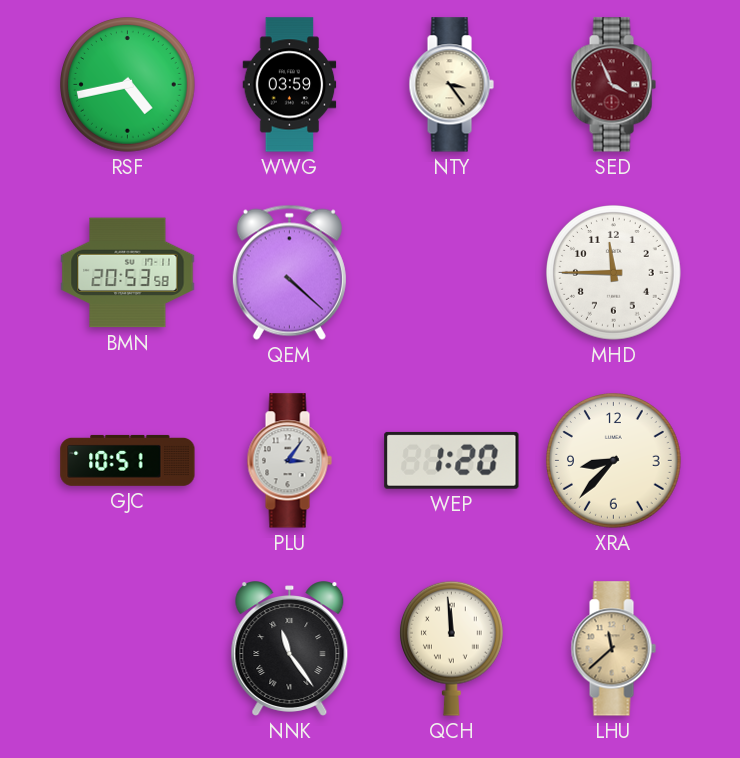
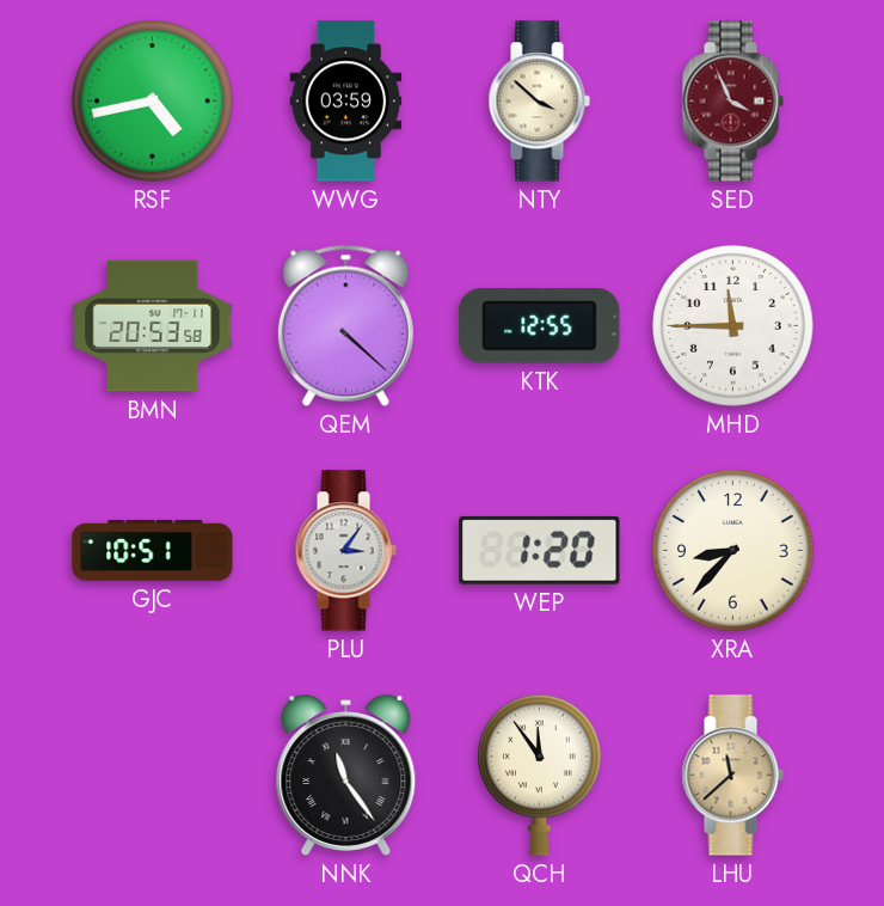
NTY: 3:24 -> 3:52
KTK: none -> 12:55
QCH: 11:59 -> 11:54
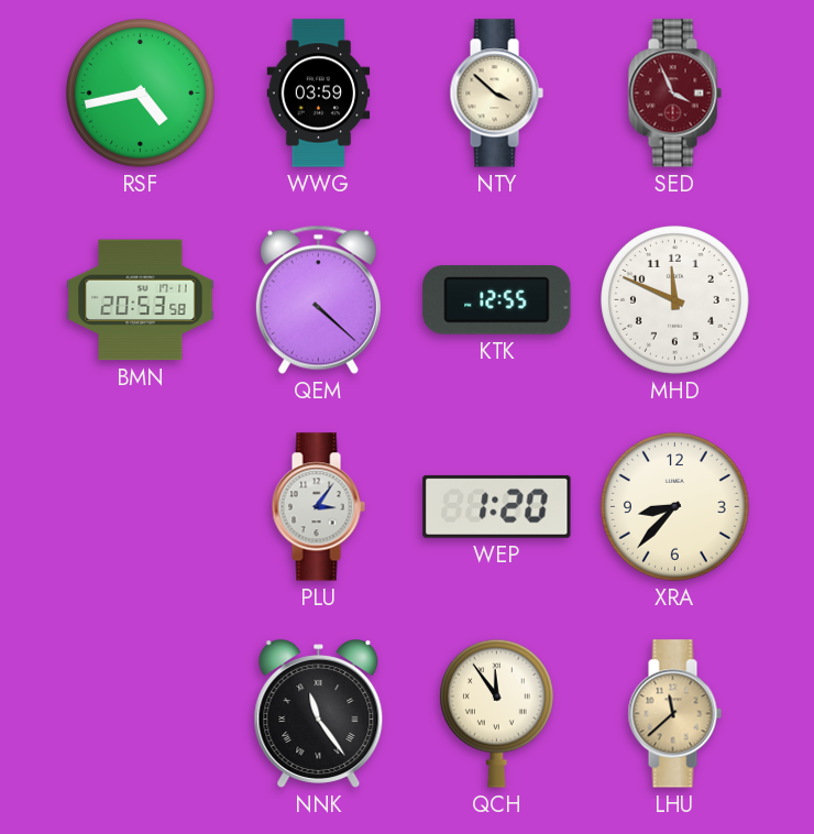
MHD: 11:45 -> 11:49
GJC: 10:51 -> none
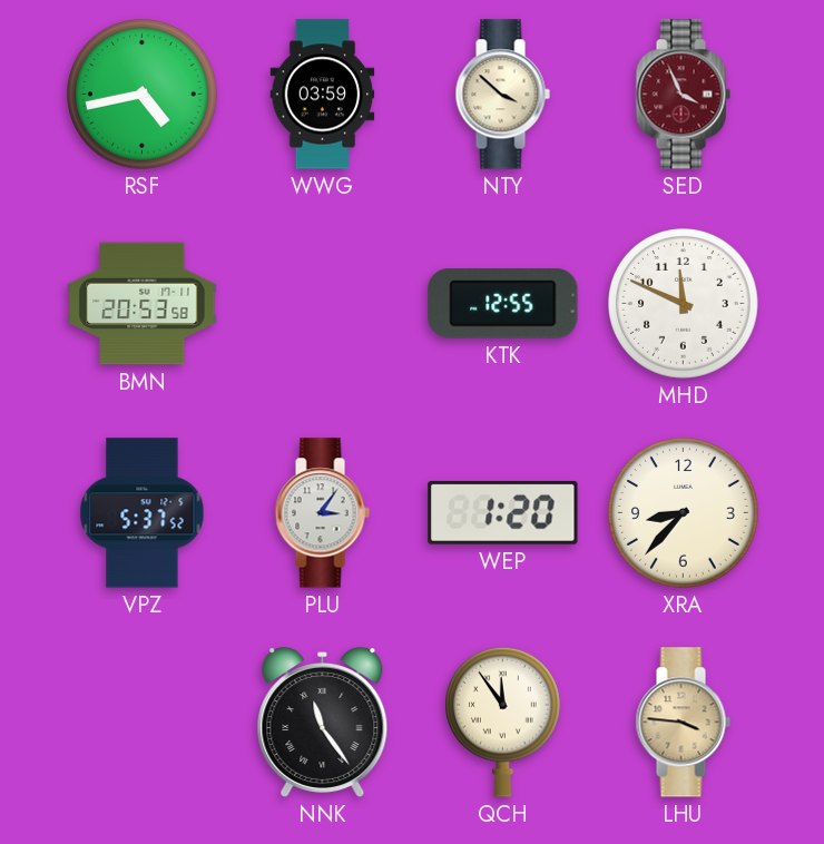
QEM: 4:22 -> none
VPZ: none -> 5:37
LHU: 11:38 -> 3:46
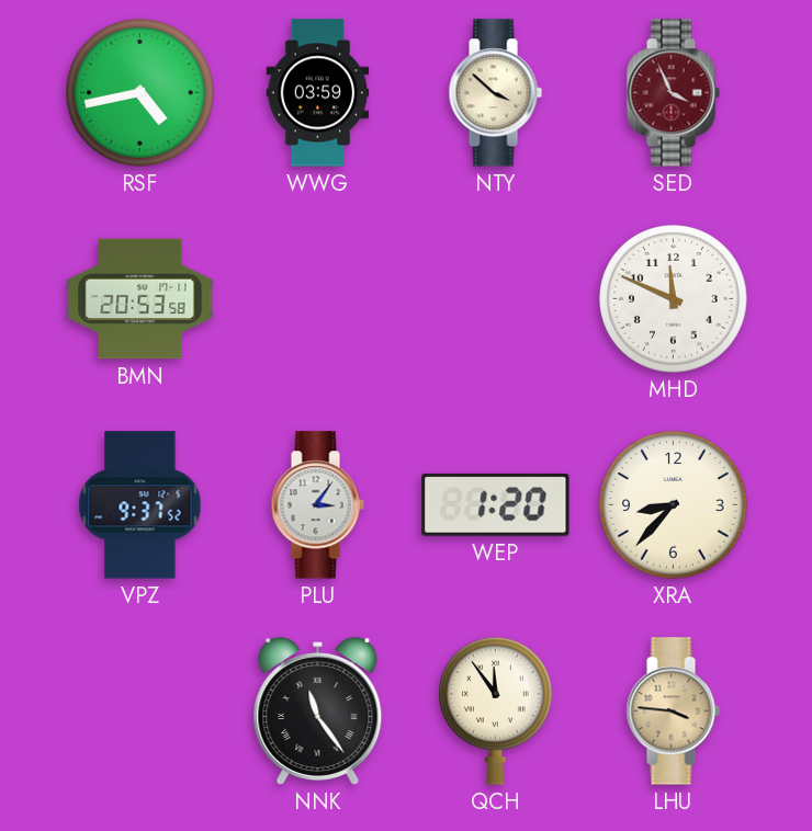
KTK: 12:55 -> none
VPZ: 5:37 -> 9:37
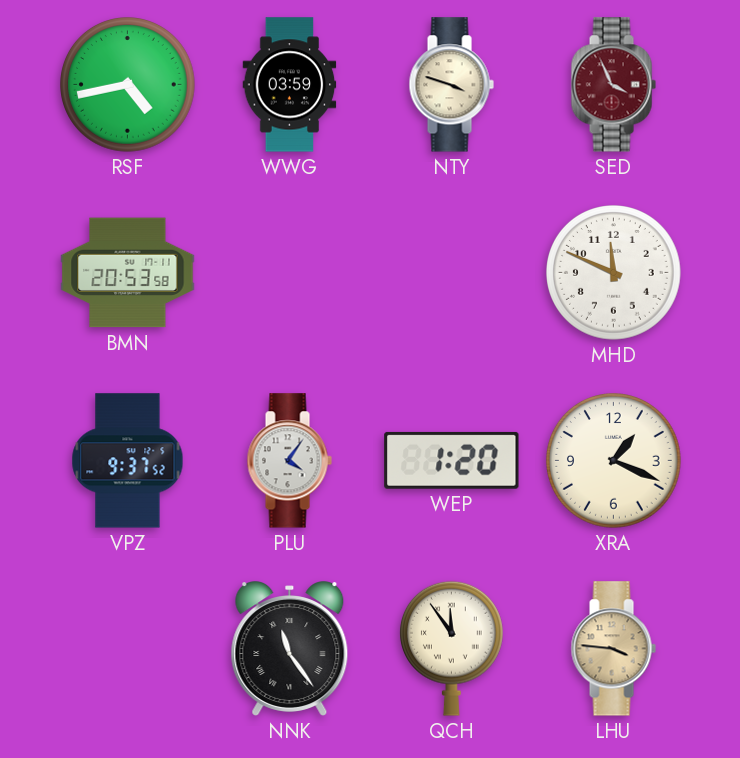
NTY: 3:52 -> 3:48
PLU: 3:06 -> 4:06
XRA: 8:37 -> 1:19
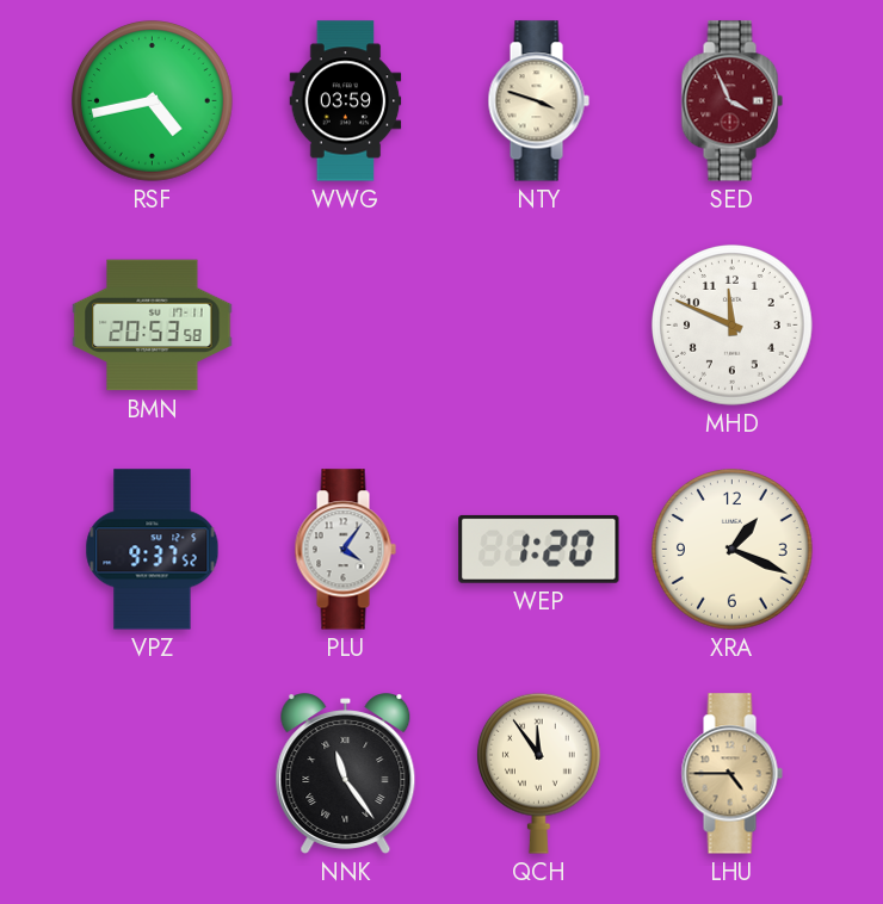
LHU: 3:46 -> 4:45
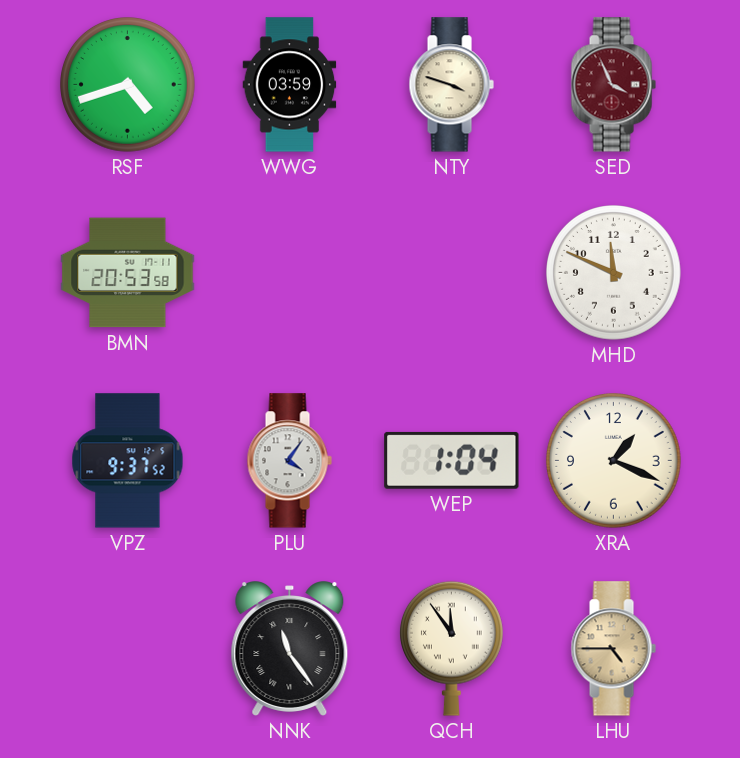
RSF: 4:43 -> 4:42
WEP: 1:20 -> 1:04
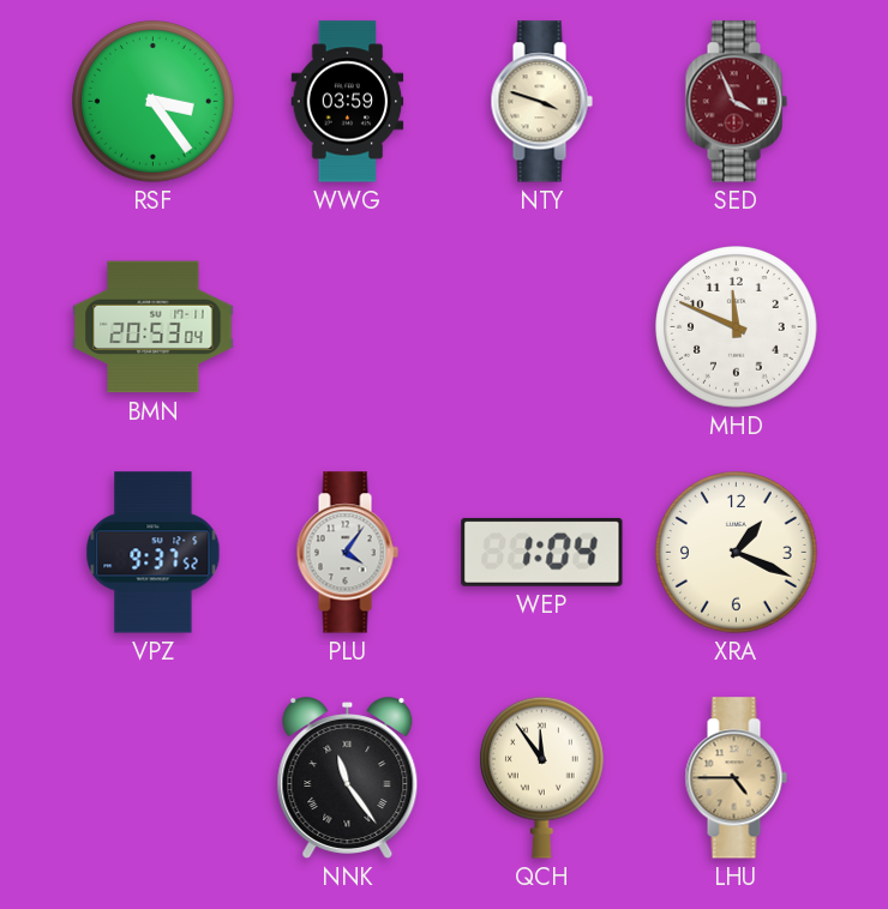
RSF: 4:42 -> 3:24
BMN: 20:53:58 -> 20:53:04
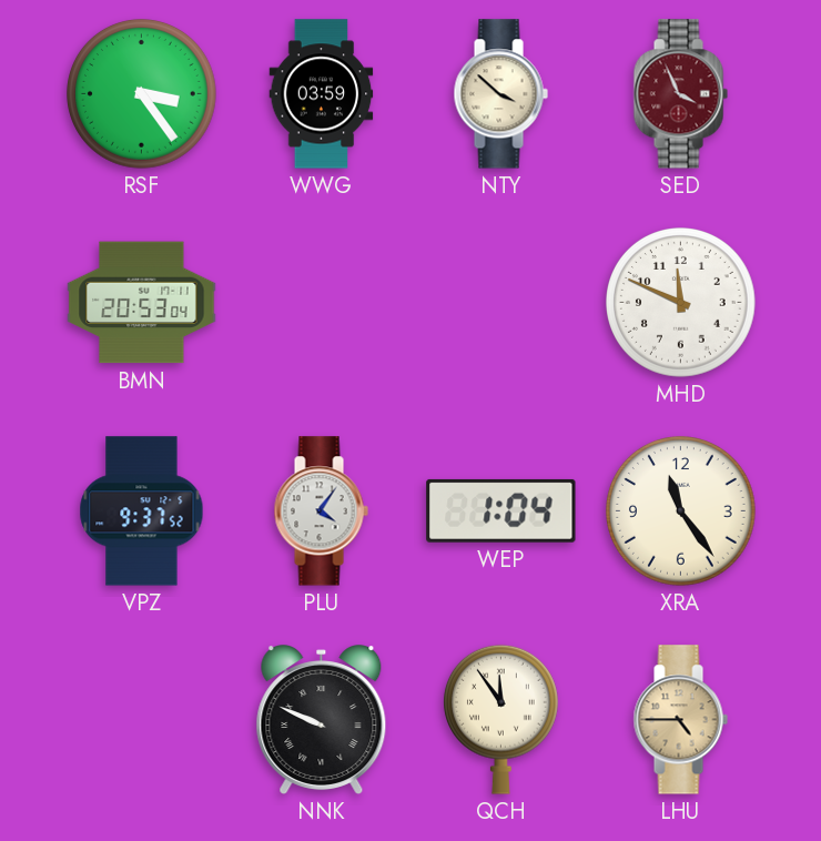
NTY: 3:48 -> 3:52
XRA: 1:19 -> 11:24
NNK: 11:24 -> 9:49
